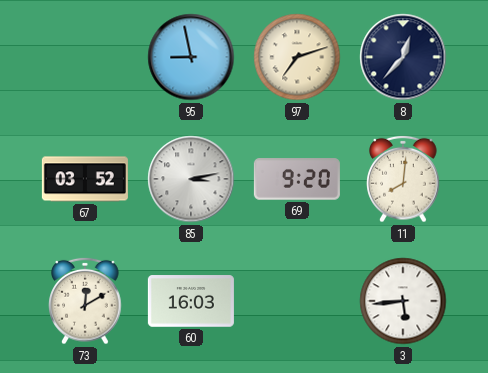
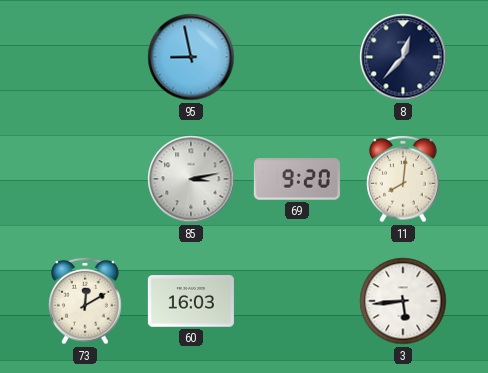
97: 7:12 -> none
67: 03:52 -> none
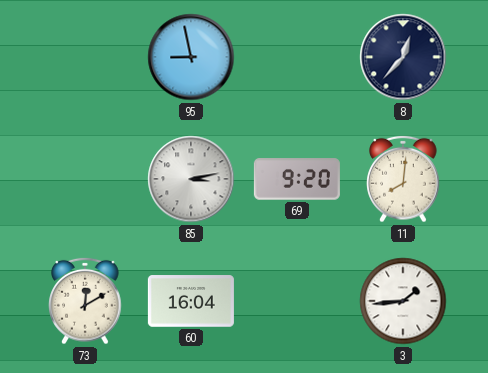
60: 16:03 -> 16:04
3: 5:44 -> 1:44
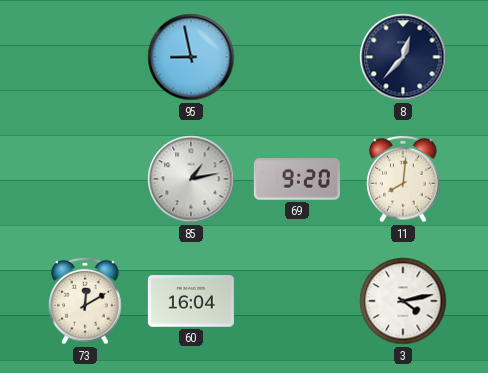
85: 3:13 -> 1:13
3: 1:44 -> 4:13
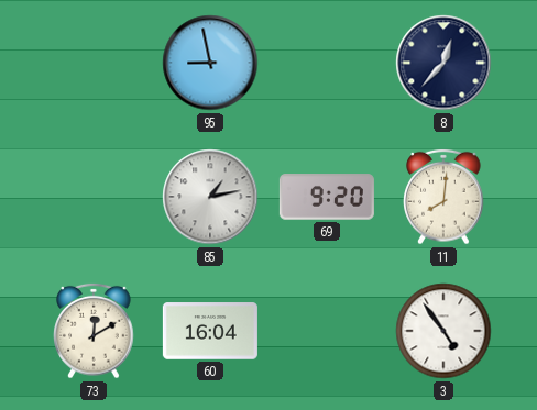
3: 4:13 -> 4:54
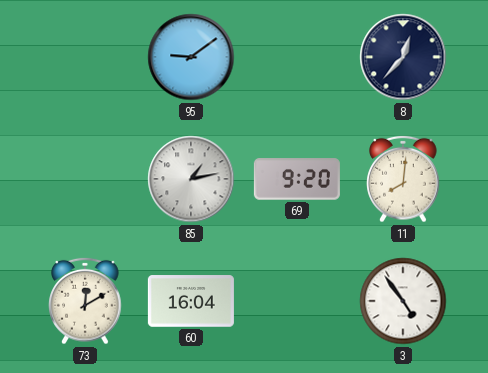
95: 8:58 -> 9:09
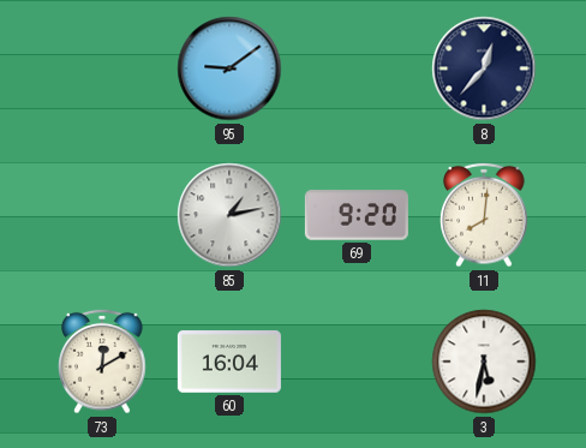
3: 4:54 -> 5:32
